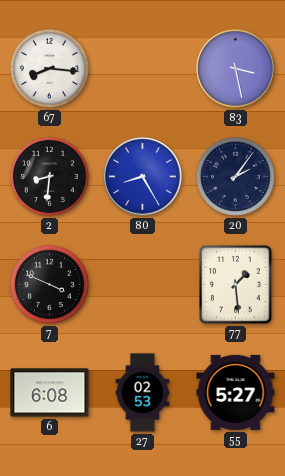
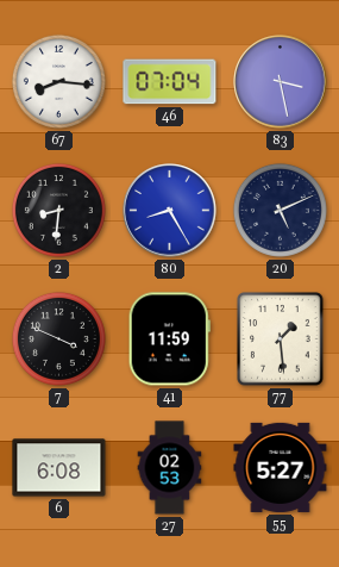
46: none -> 07:04
20: 2:06 -> 5:11
41: none -> 11:59
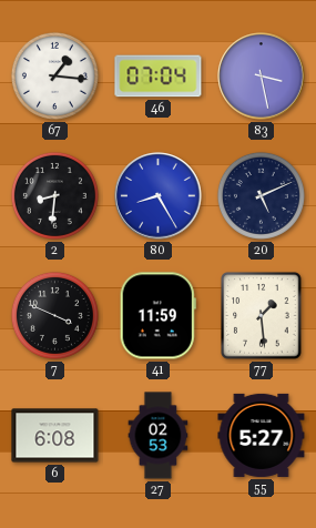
67: 8:16 -> 1:16
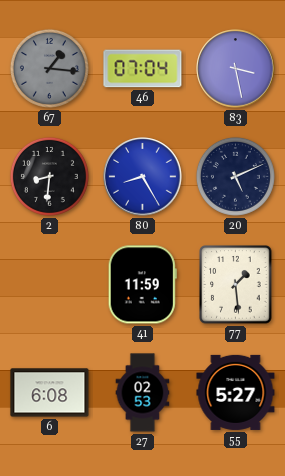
67 dial: white -> grey
7: 3:49 -> none
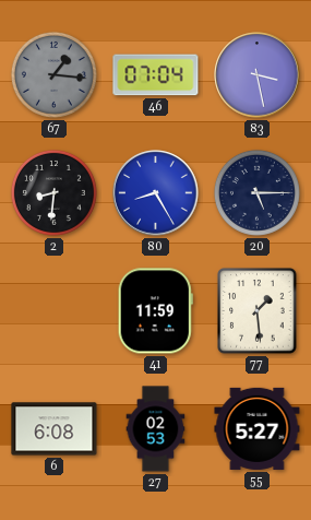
20: 5:11 -> 5:15
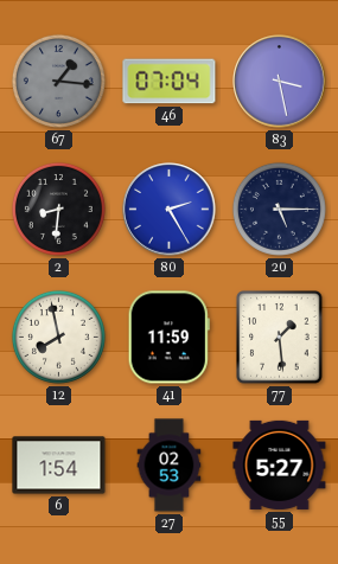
80: 8:25 -> 2:25
12: none -> 7:58
6: 6:08 -> 1:54
